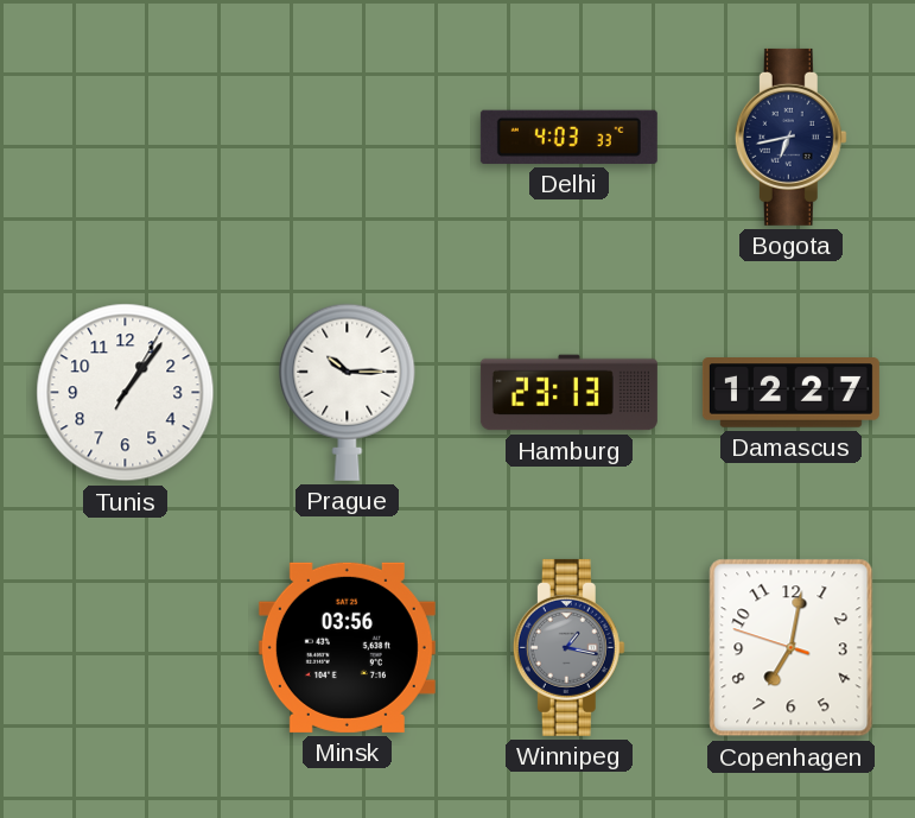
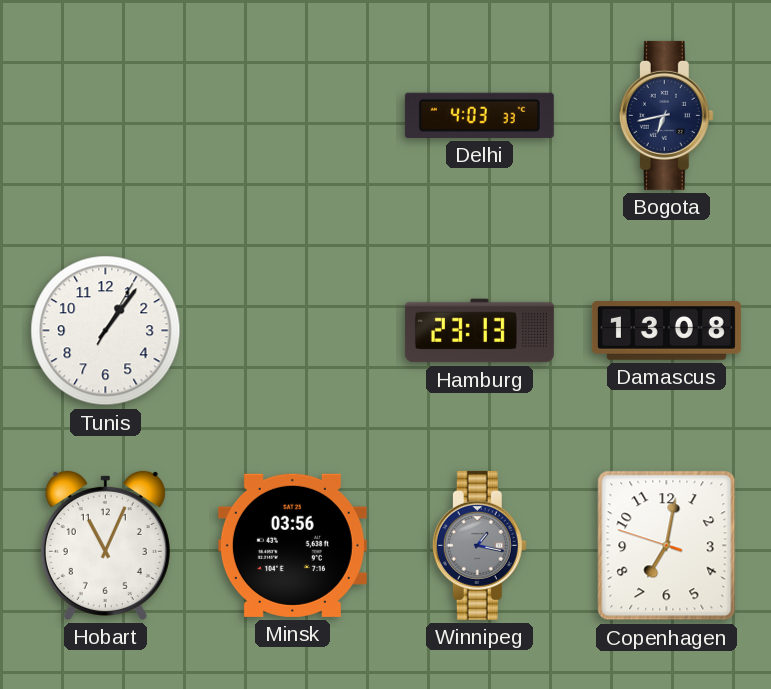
Prague: 10:15 -> none
Damascus: 12:27 -> 13:08
Hobart: none -> 11:04
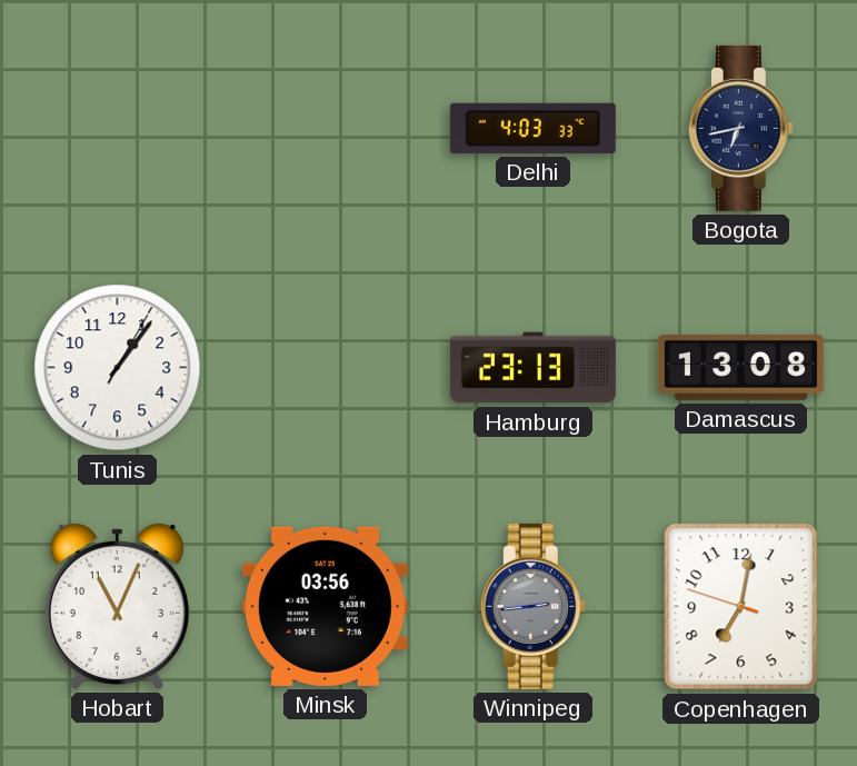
Winnipeg: 1:17 -> 2:44
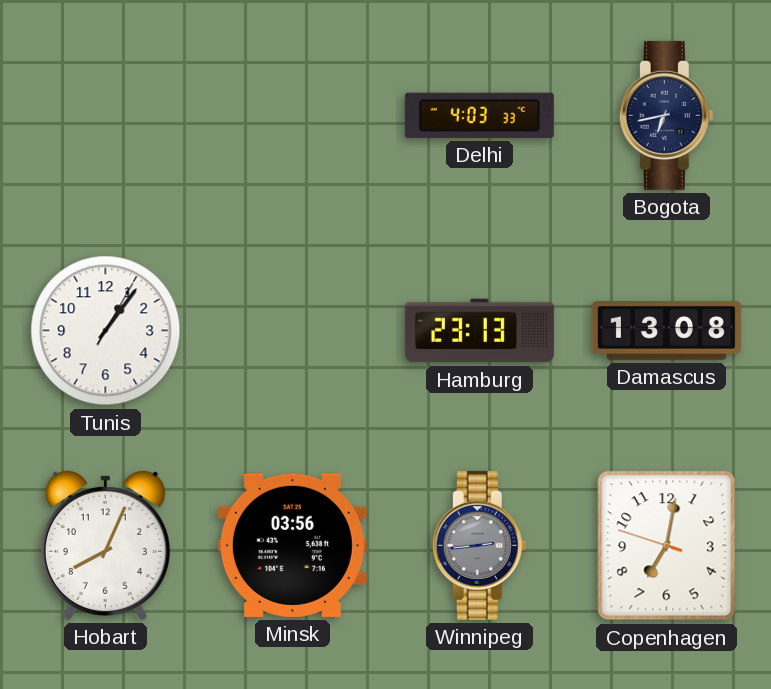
Hobart: 11:04 -> 8:04
